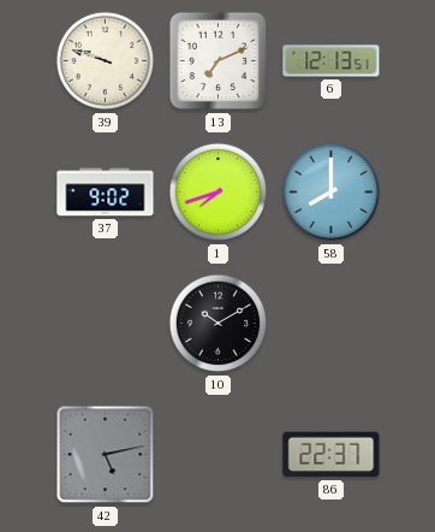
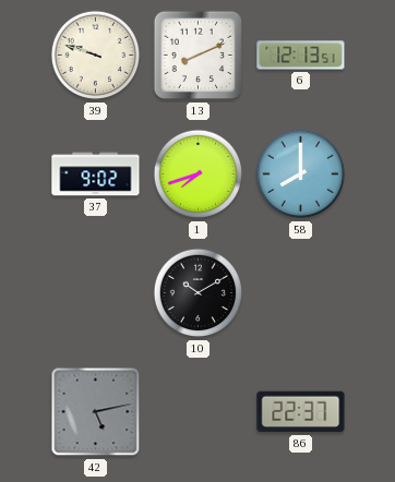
13: 7:11 -> 8:11
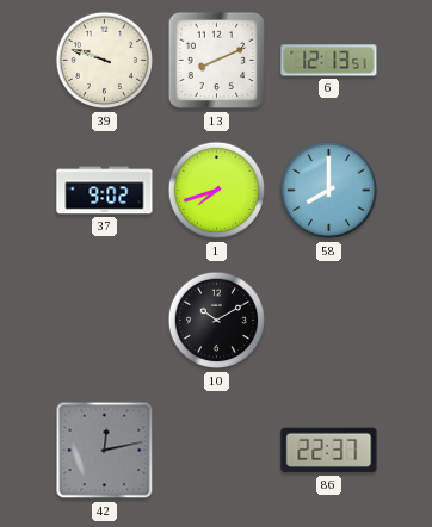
42: 5:13 -> 12:13
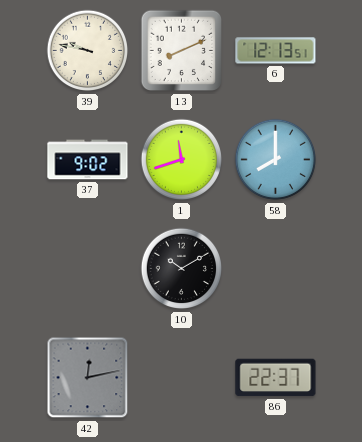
39: 9:48 -> 9:47
1: 7:42 -> 11:42
